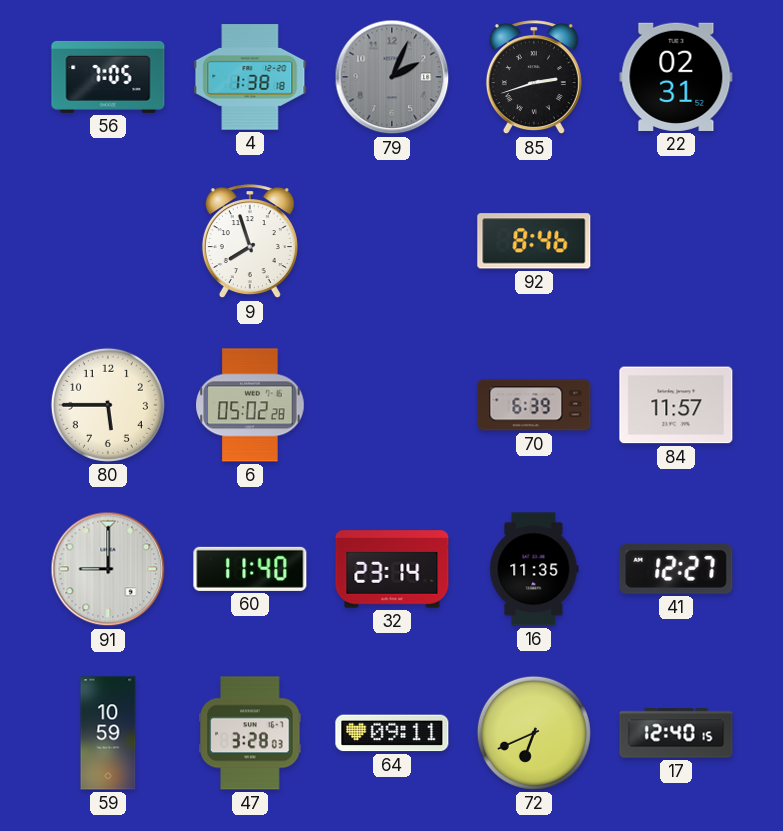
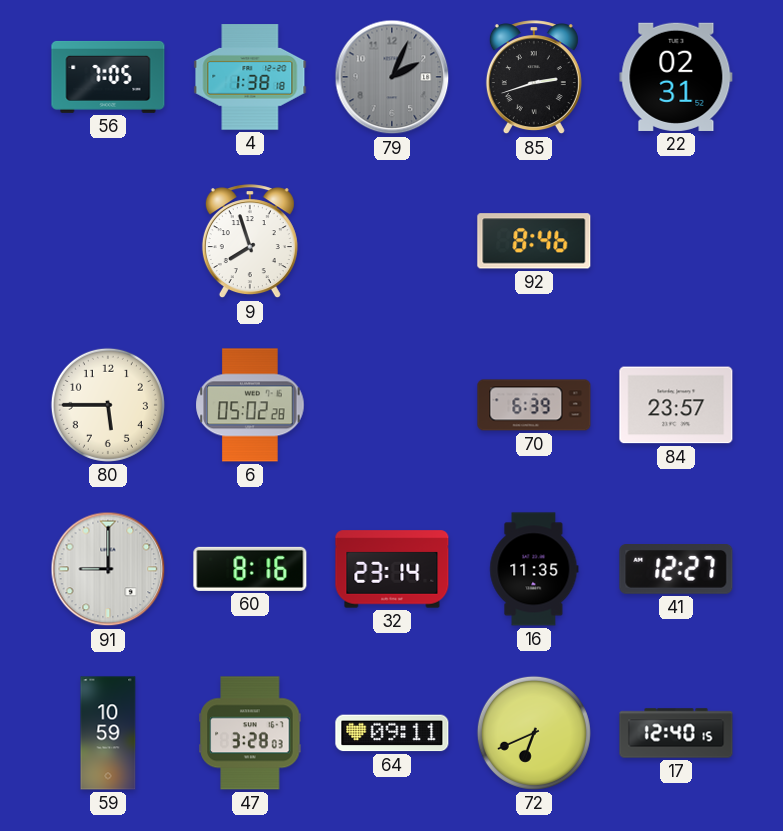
84: 11:57 -> 23:57
60: 11:40 -> 8:16
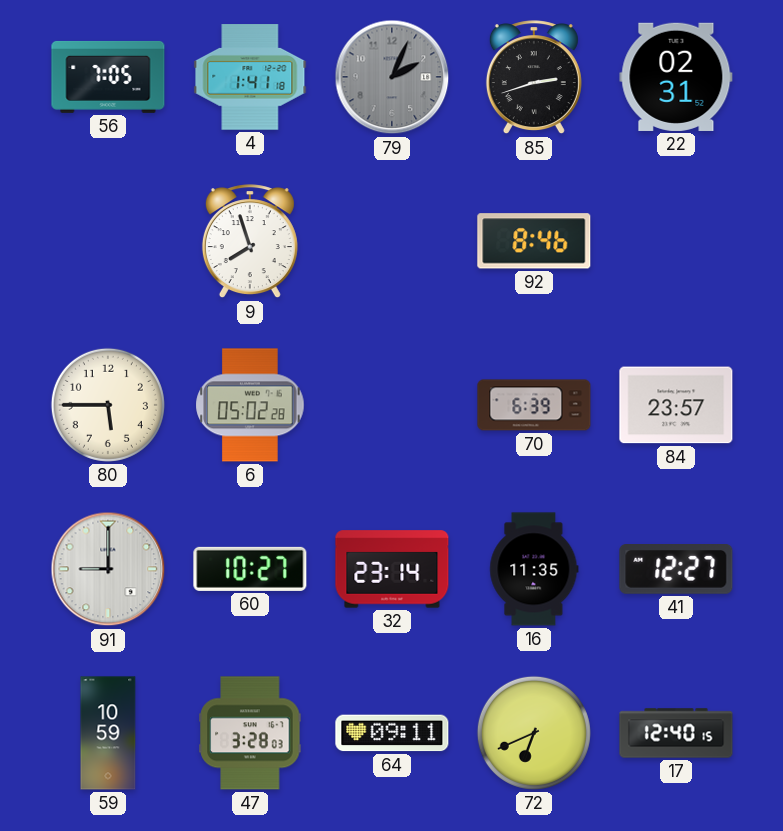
4: 1:38 -> 1:41
60: 8:16 -> 10:27
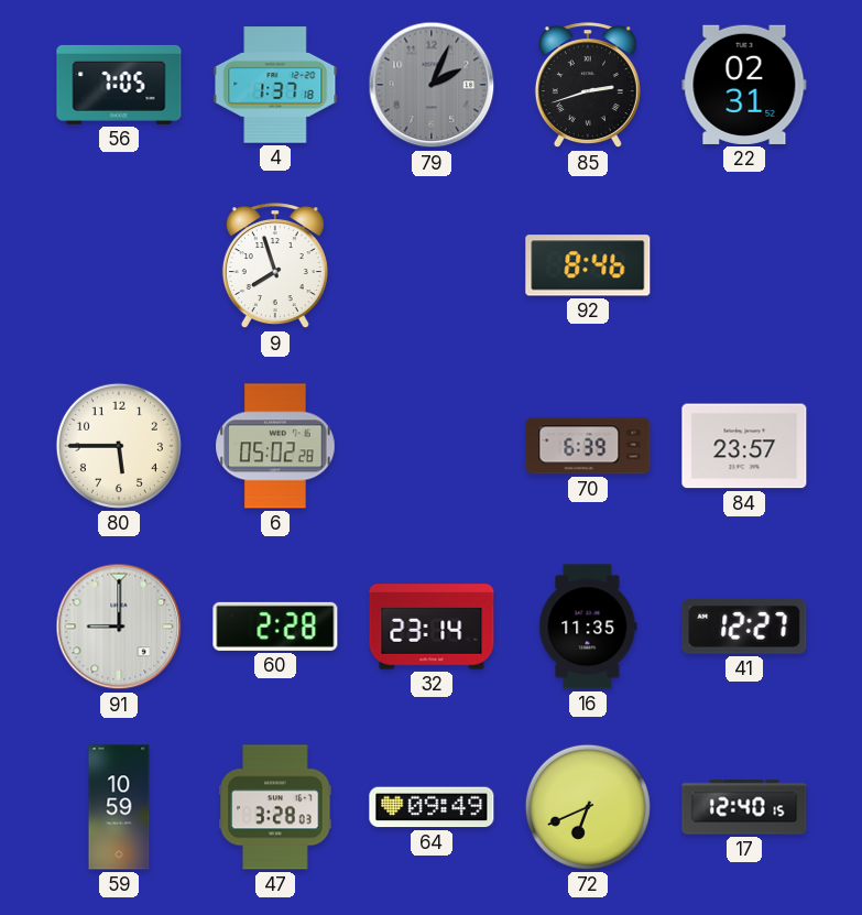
4: 1:41 -> 1:37
60: 10:27 -> 2:28
64: 09:11 -> 09:49
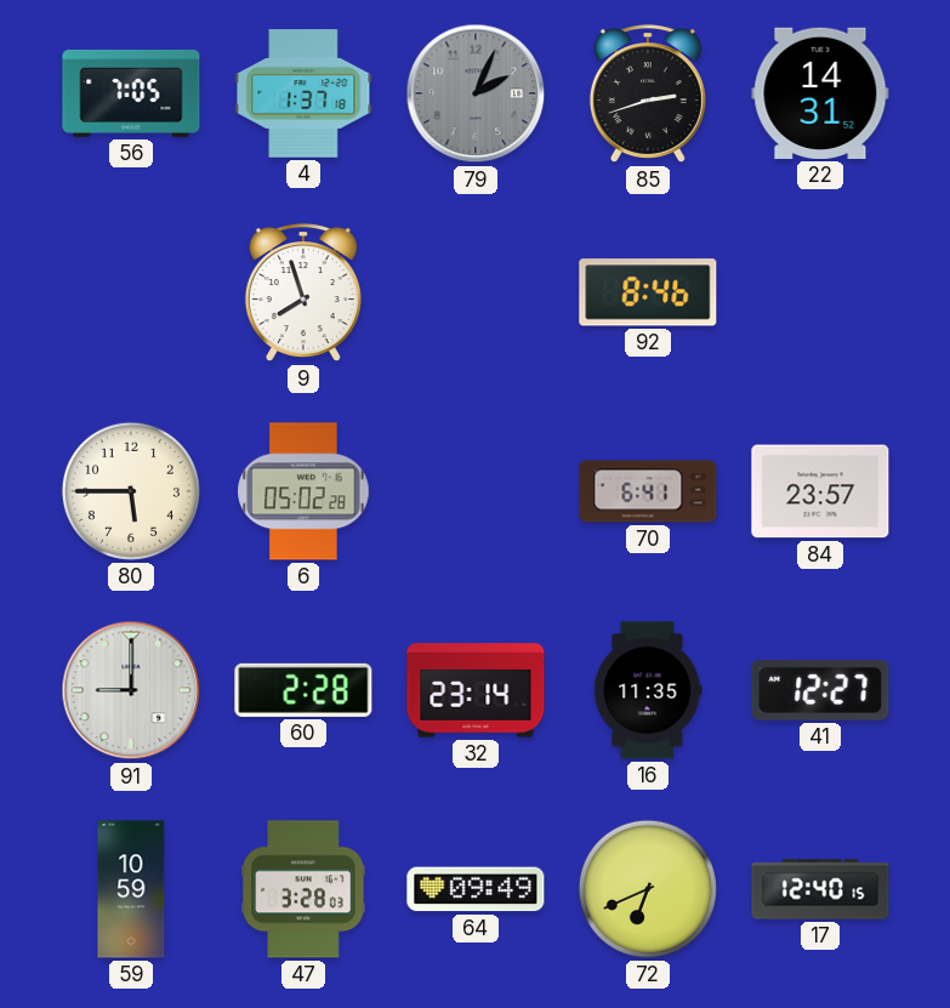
22: 02:31 -> 14:31
70: 6:39 -> 6:41
